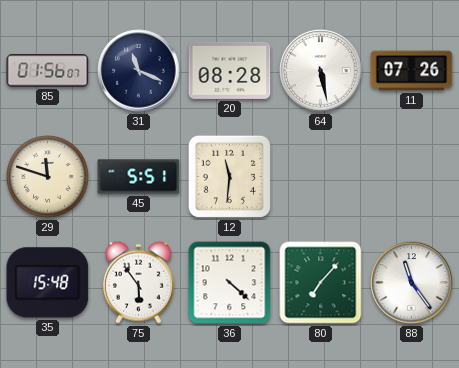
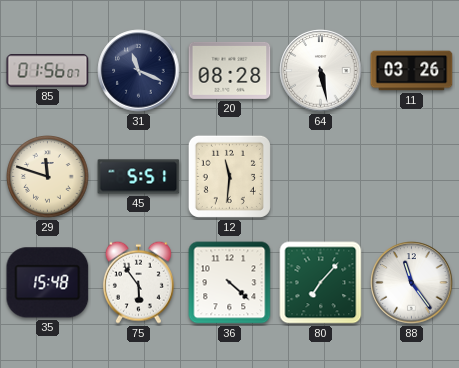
11: 07:26 -> 03:26
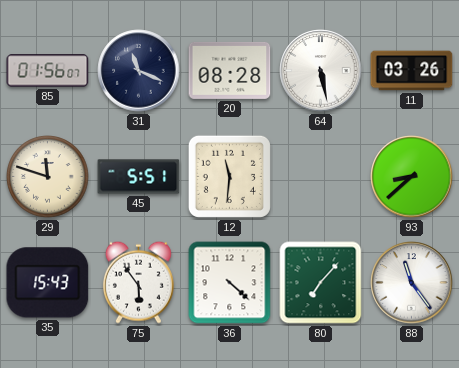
93: none -> 8:38
35: 15:48 -> 15:43
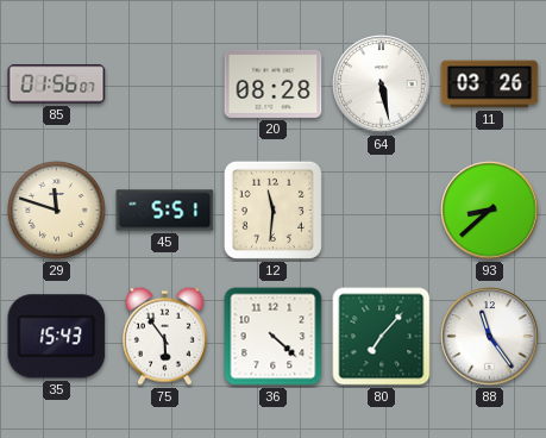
31: 11:19 -> none
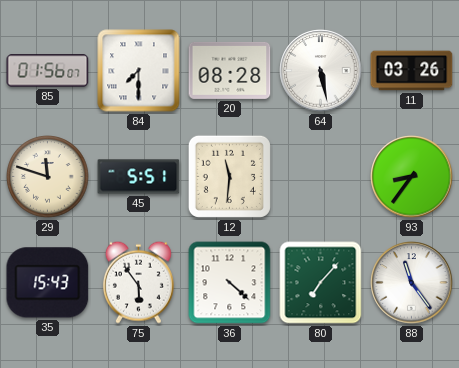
84: none -> 7:30
93: 8:38 -> 8:36
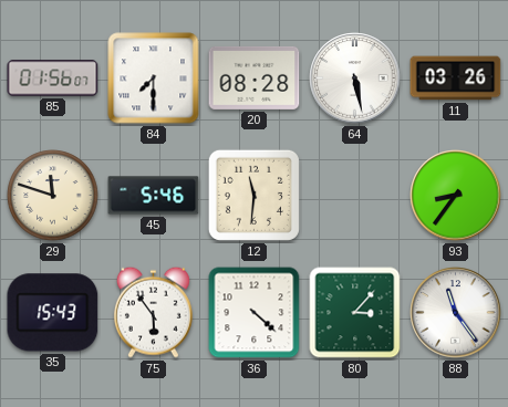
45: 5:51 -> 5:46
80: 7:07 -> 3:07
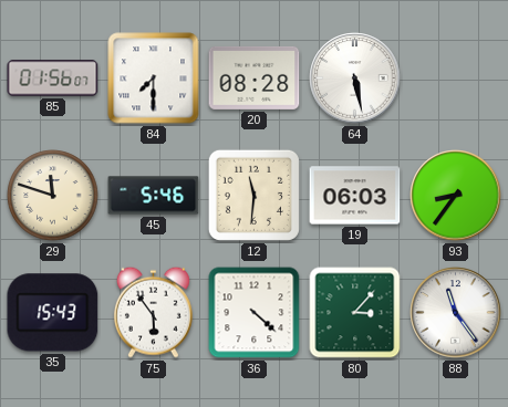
11: 03:26 -> none
19: none -> 06:03
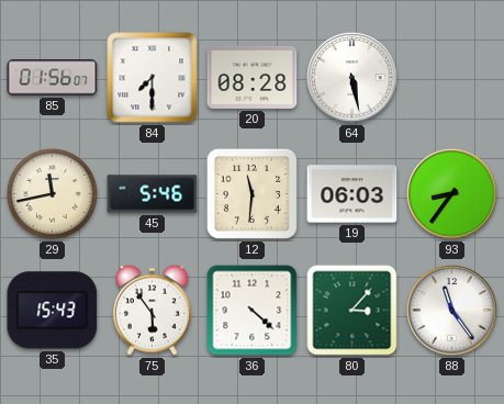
29: 11:48 -> 11:43
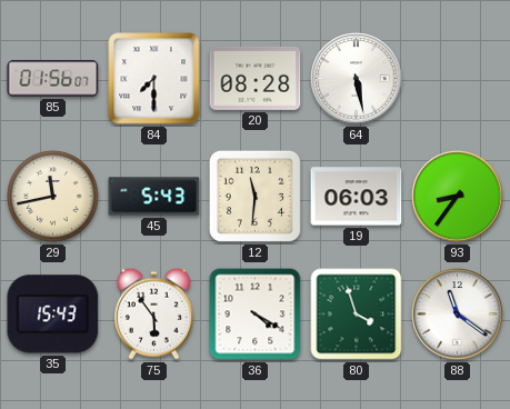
45: 5:46 -> 5:43
36: 4:22 -> 4:20
80: 3:07 -> 3:57
88: 11:24 -> 11:21
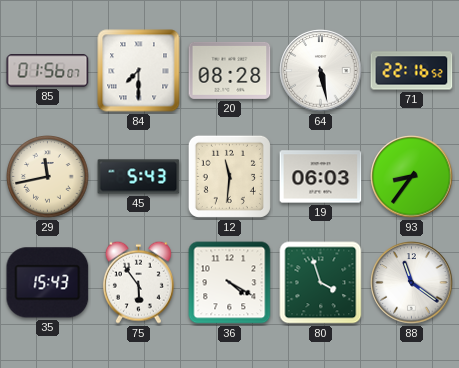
71: none -> 22:16
